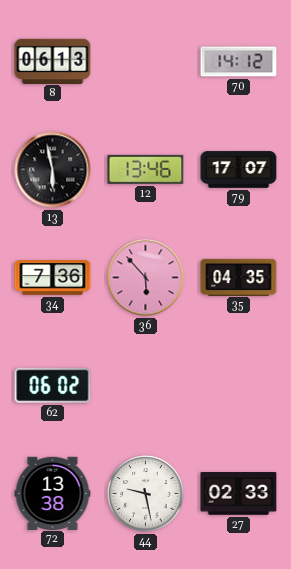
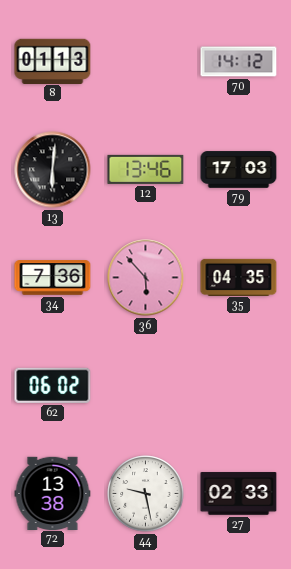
8: 06:13 -> 01:13
13: 5:58 -> 6:01
79: 17:07 -> 17:03
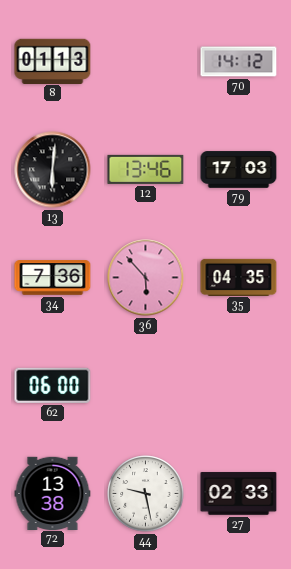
62: 06:02 -> 06:00
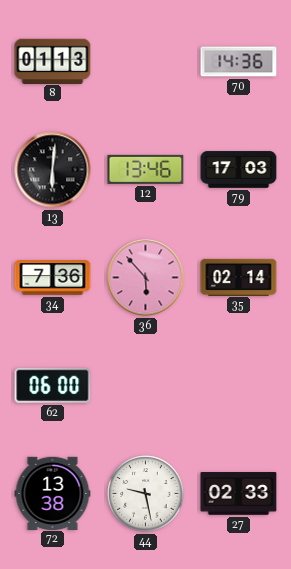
70: 14:12 -> 14:36
35: 04:35 -> 02:14
